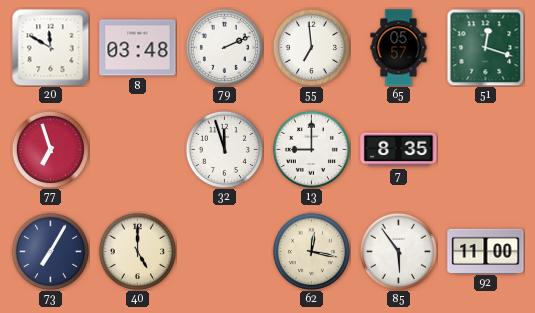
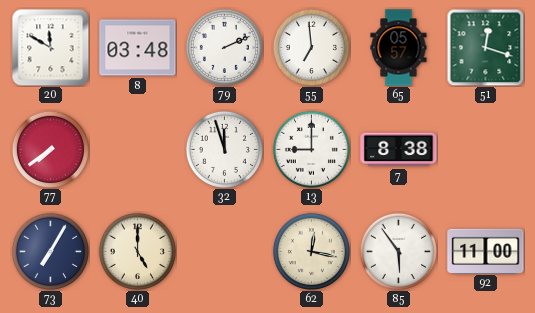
77: 6:57 -> 7:39
7: 8:35 -> 8:38
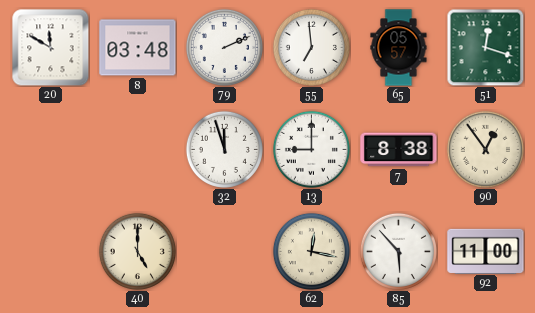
77: 7:39 -> none
90: none -> 12:54
73: 7:05 -> none
85: 5:54 -> 5:53
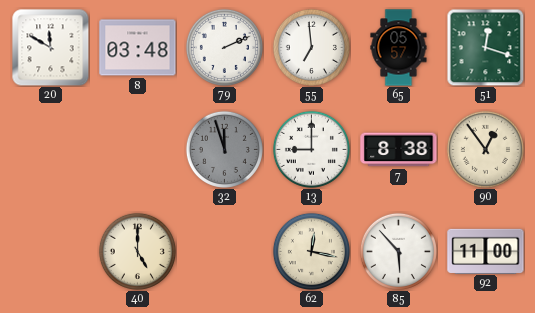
32 dial: white -> grey
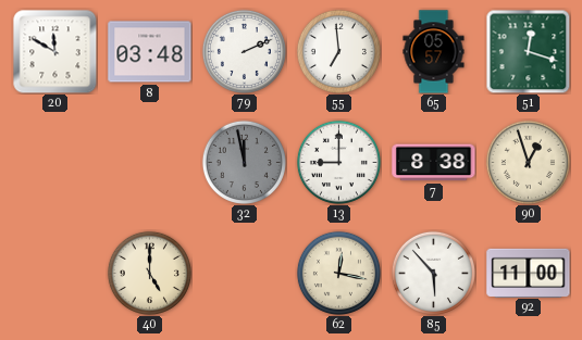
32: 11:57 -> 11:58
90: 12:54 -> 12:57
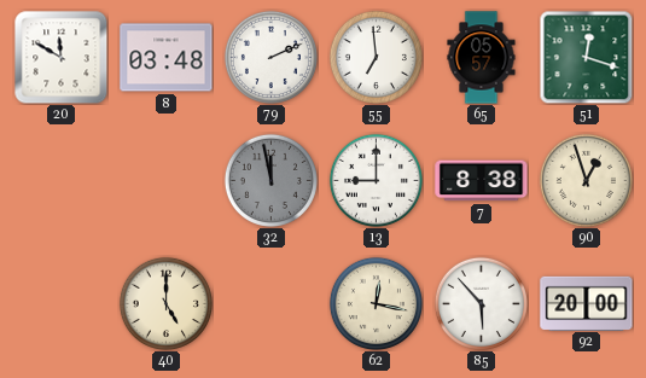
92: 11:00 -> 20:00
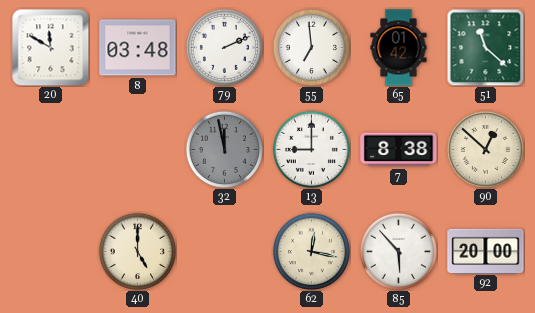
65: 05:57 -> 01:42
51: 12:18 -> 11:22
90: 12:57 -> 12:52
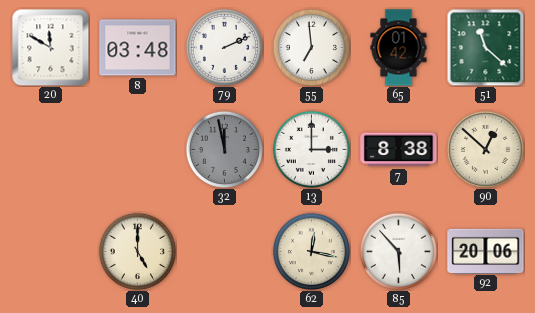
13: 9:00 -> 3:00
92: 20:00 -> 20:06
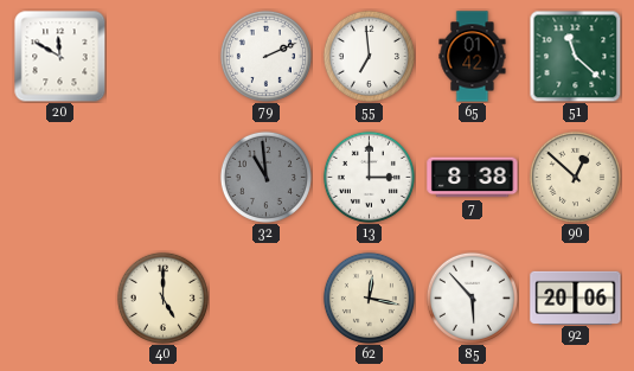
8: 03:48 -> none
32: 11:58 -> 10:59
